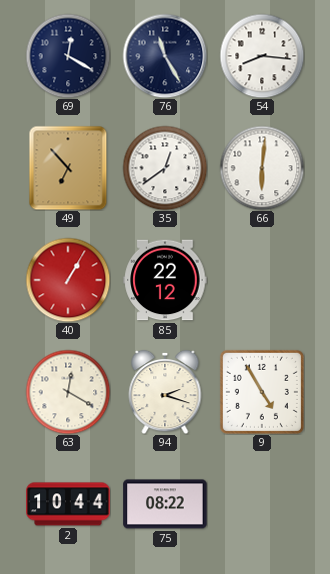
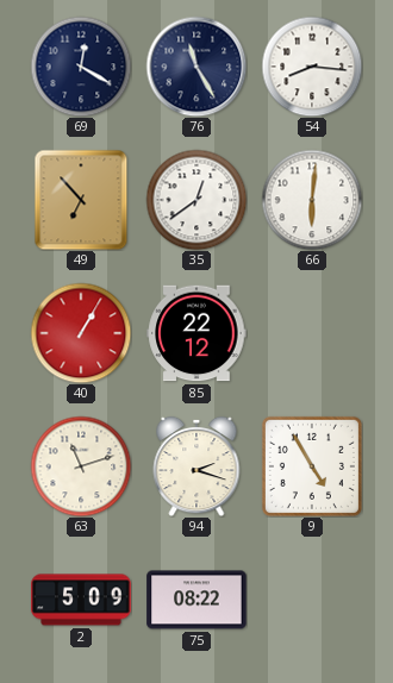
63: 12:20 -> 11:12
2: 10:44 -> 5:09
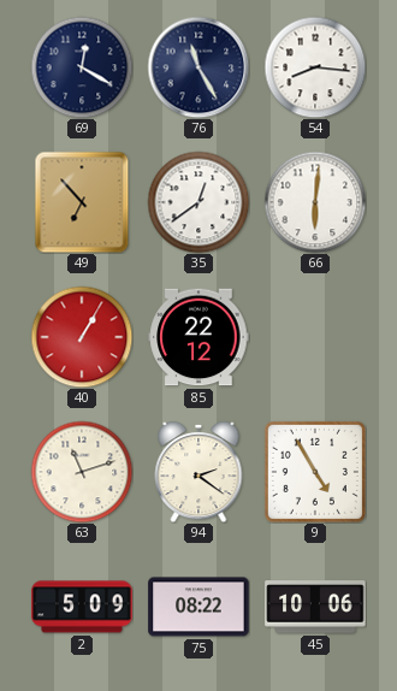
94: 2:18 -> 2:21
45: none -> 10:06
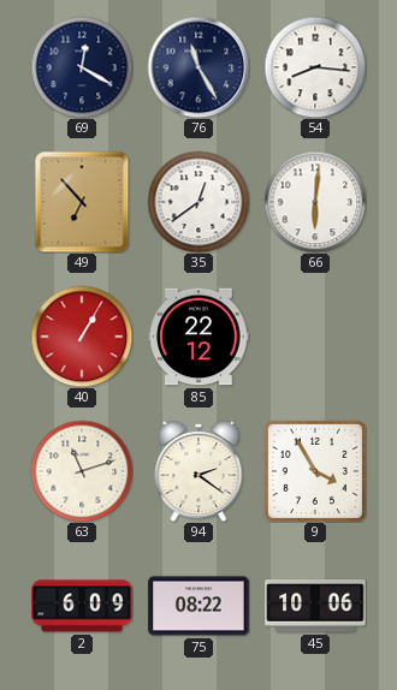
9: 4:55 -> 3:55
2: 5:09 -> 6:09
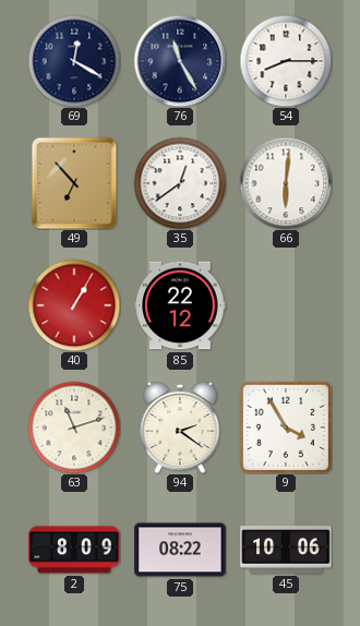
54: 8:16 -> 8:15
2: 6:09 -> 8:09
